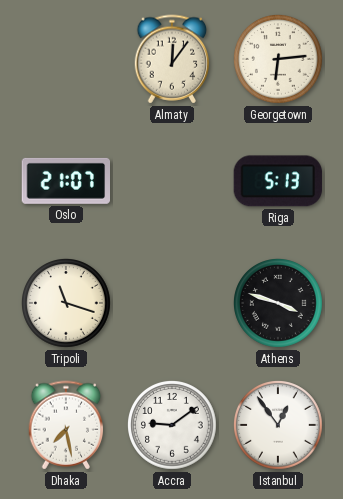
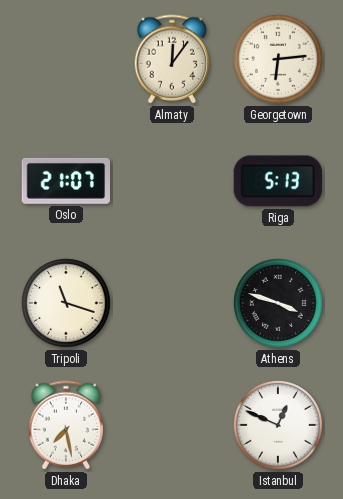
Accra: 9:09 -> none
Istanbul: 12:54 -> 12:49
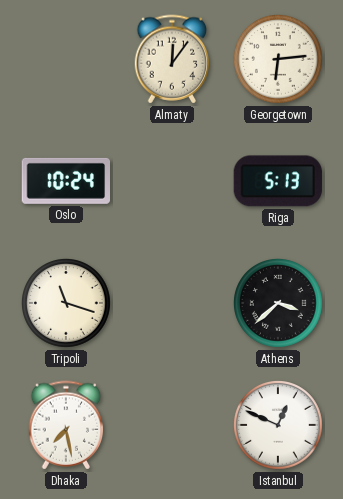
Oslo: 21:07 -> 10:24
Athens: 3:48 -> 3:38
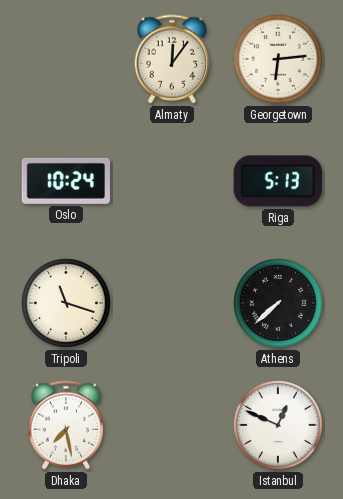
Athens: 3:38 -> 7:38
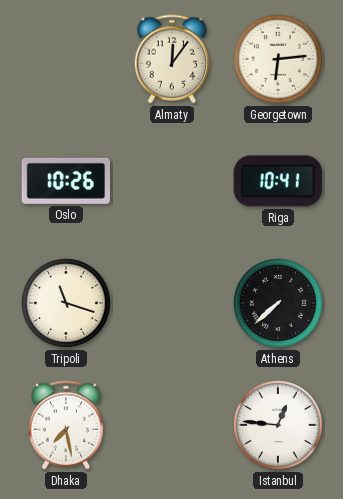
Oslo: 10:24 -> 10:26
Riga: 5:13 -> 10:41
Istanbul: 12:49 -> 12:46
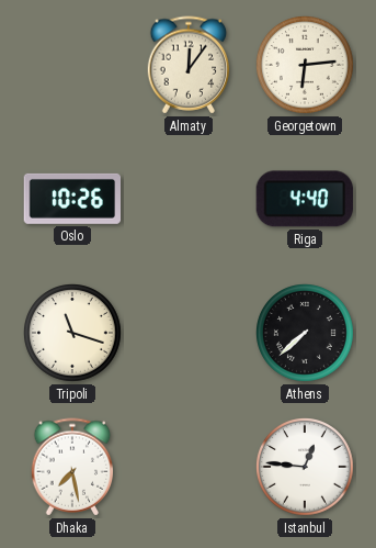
Riga: 10:41 -> 4:40
